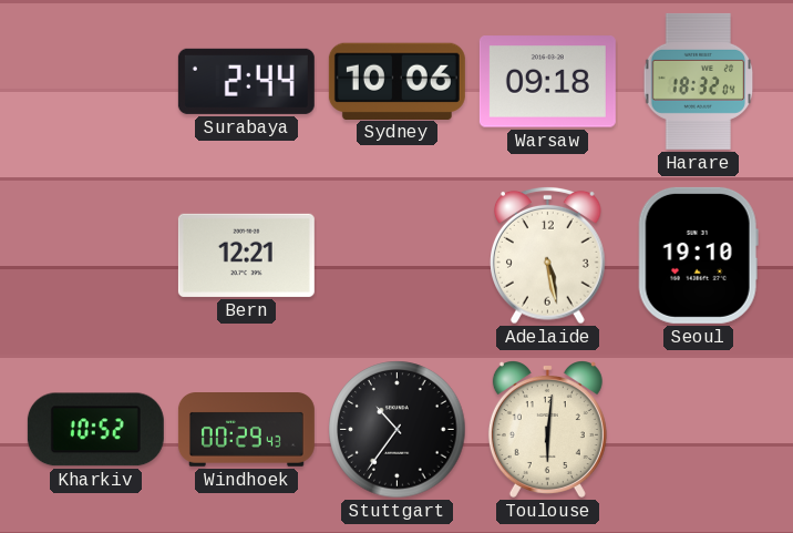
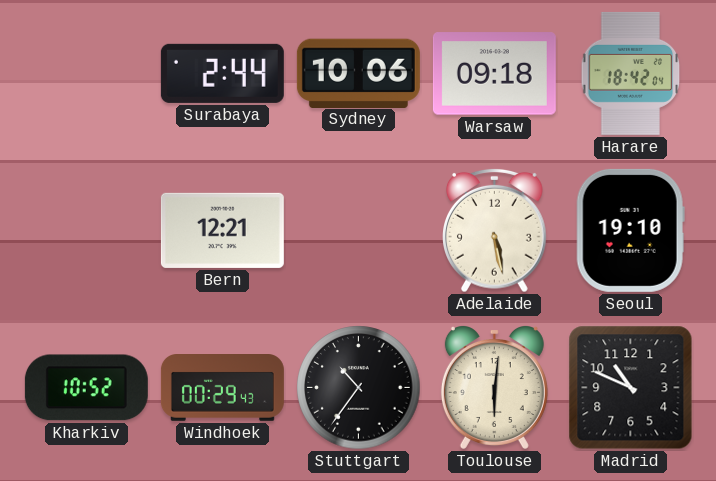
Harare: 18:32 -> 18:42
Madrid: none -> 10:49
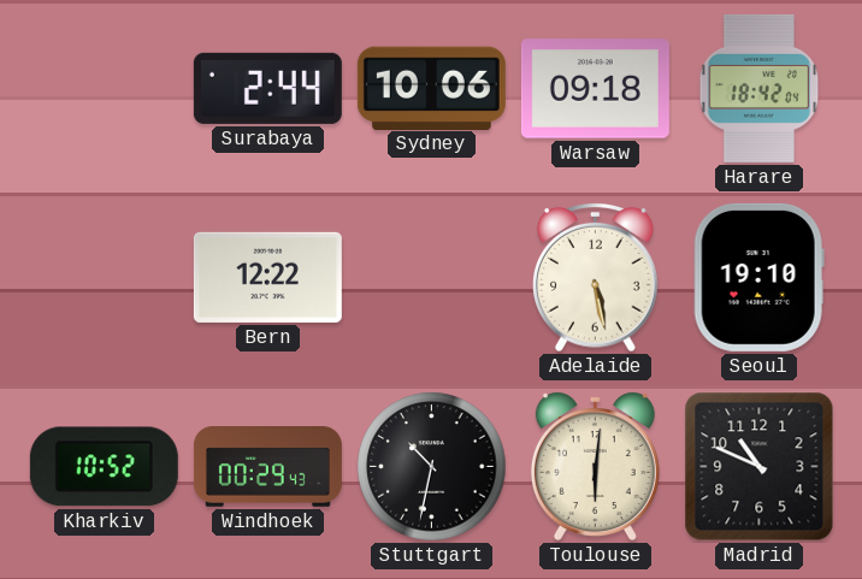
Bern: 12:21 -> 12:22
Stuttgart: 10:36 -> 10:32
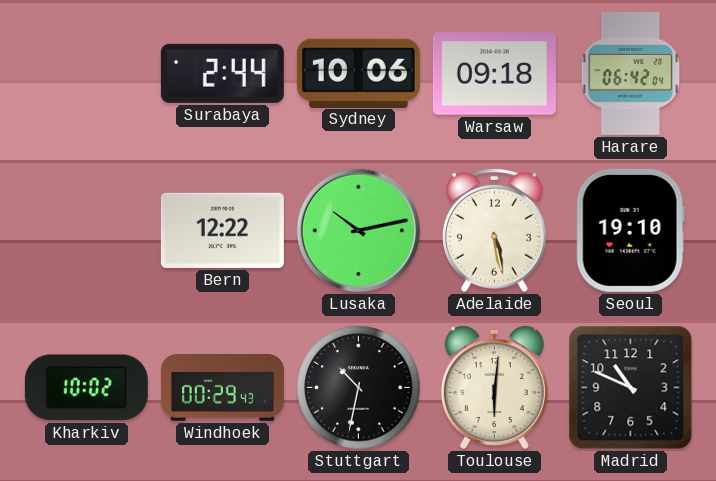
Harare: 18:42 -> 06:42
Lusaka: none -> 10:13
Kharkiv: 10:52 -> 10:02
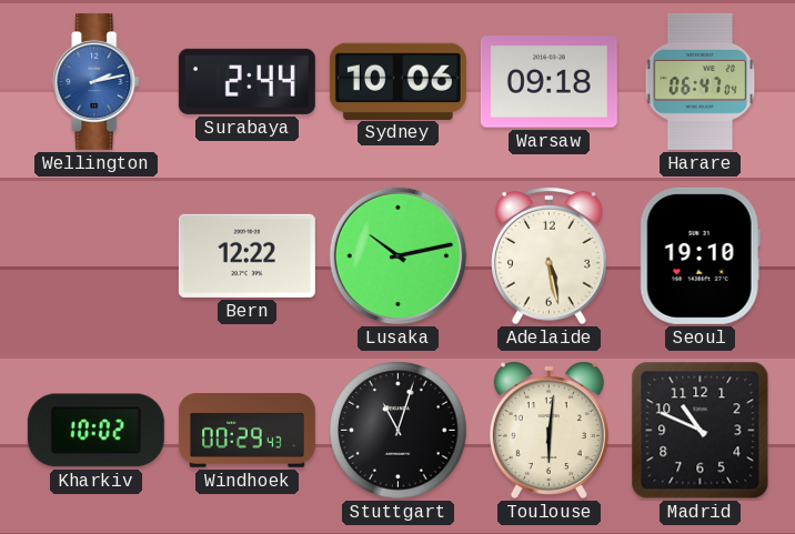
Wellington: none -> 2:13
Harare: 06:42 -> 06:47
Stuttgart: 10:32 -> 11:03
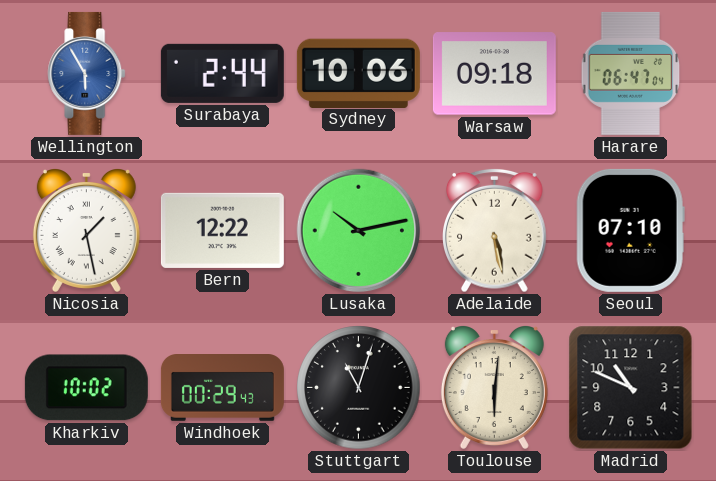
Wellington: 2:13 -> 5:55
Nicosia: none -> 1:28
Seoul: 19:10 -> 07:10
